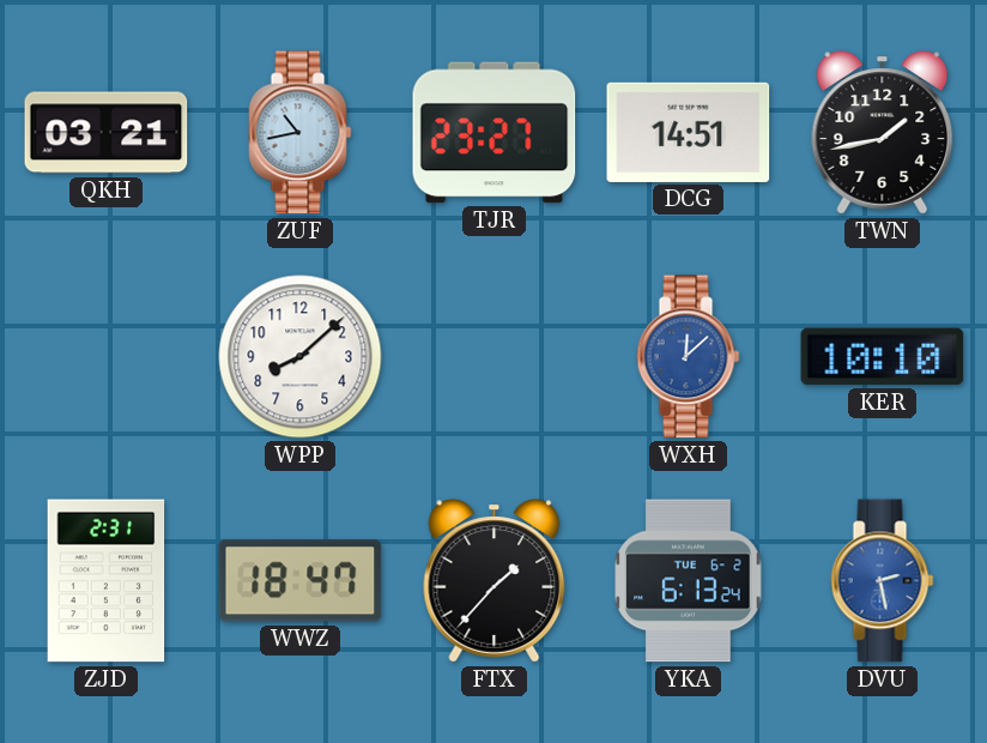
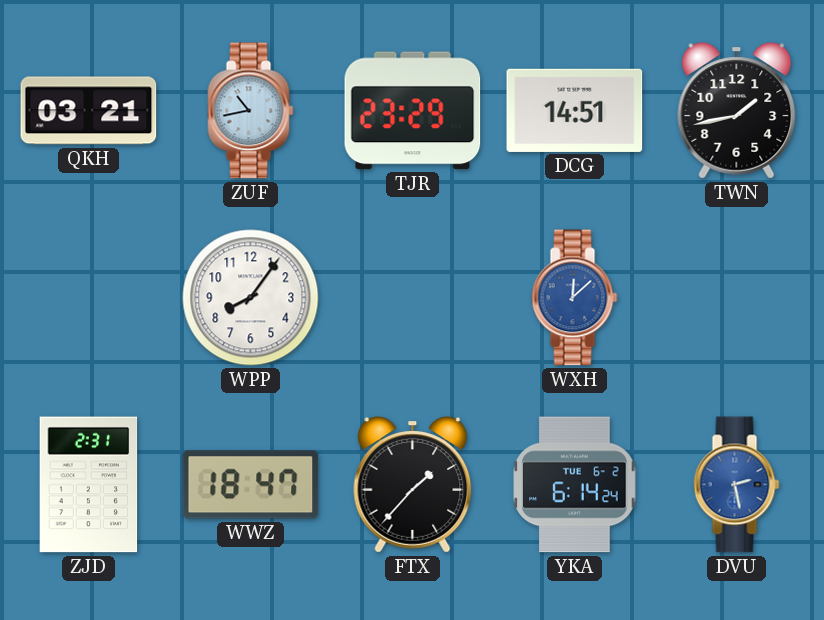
TJR: 23:27 -> 23:29
WPP: 8:08 -> 8:06
KER: 10:10 -> none
YKA: 6:13 -> 6:14
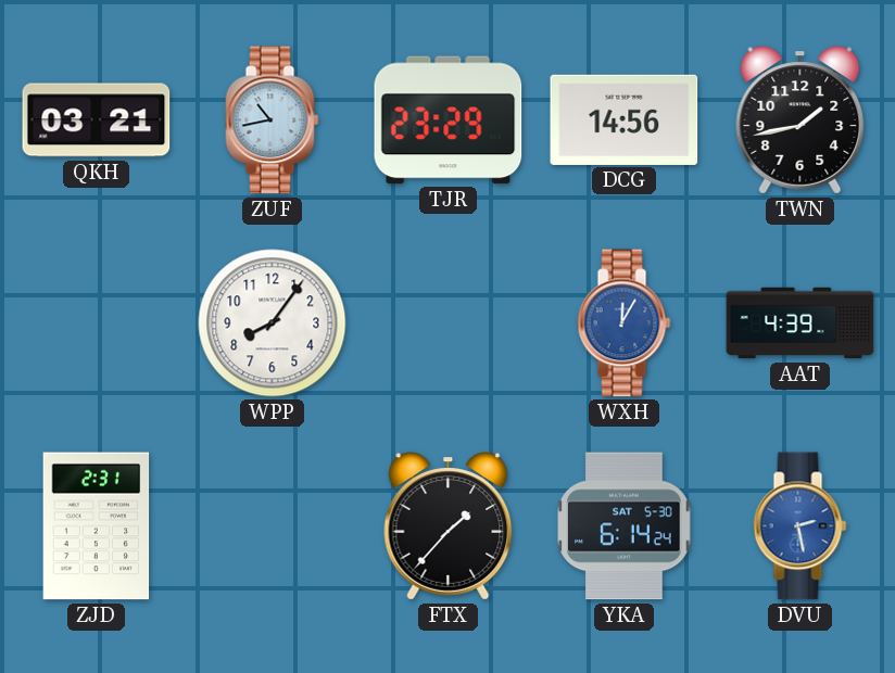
DCG: 14:51 -> 14:56
WXH: 12:08 -> 12:05
AAT: none -> 4:39
WWZ: 18:47 -> none
YKA date: TUE 6-2 -> SAT 5-30
